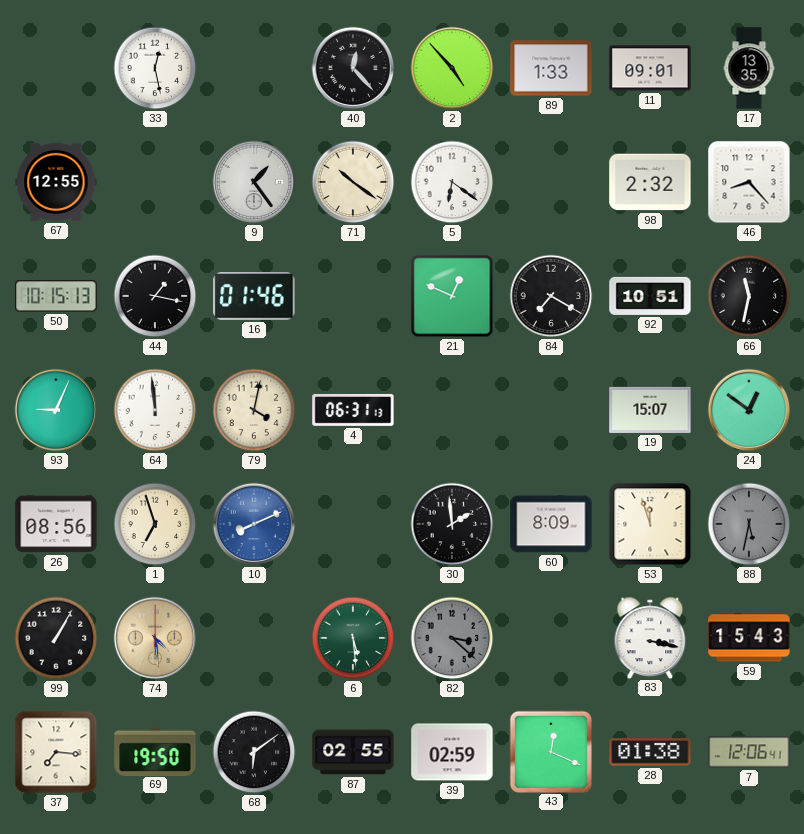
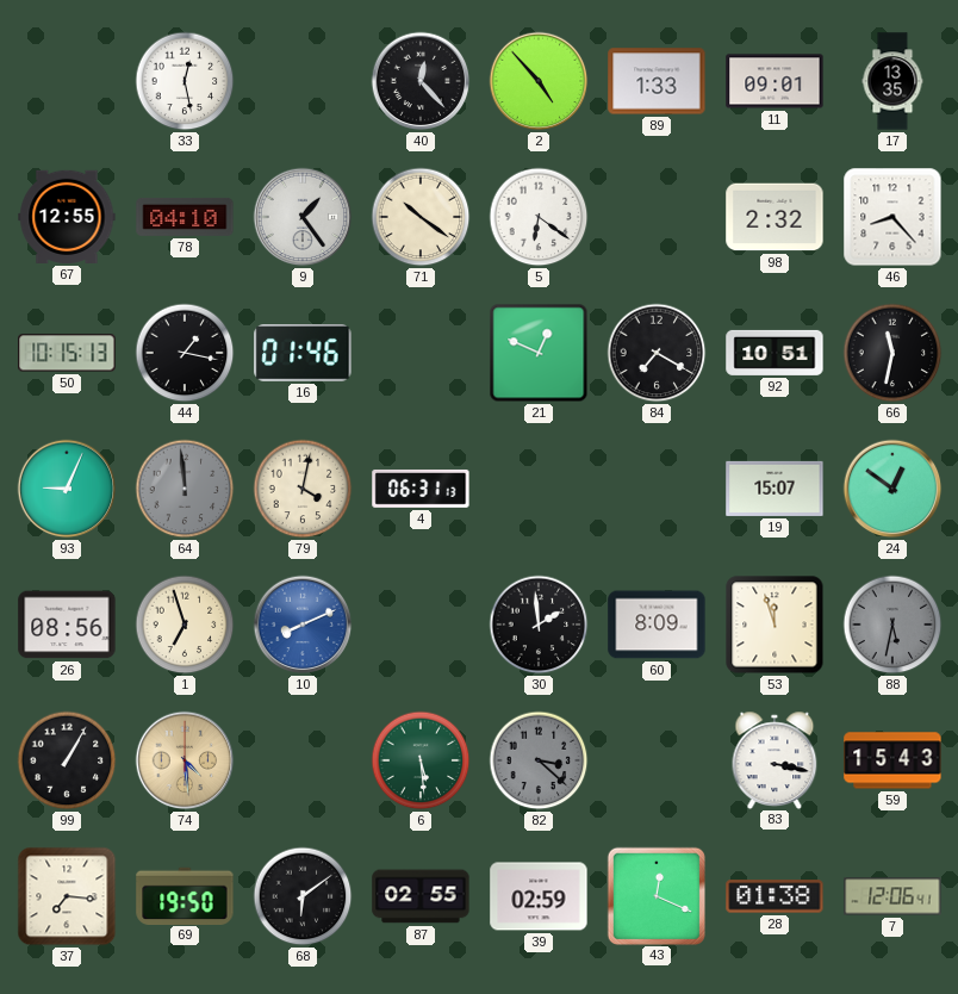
78: none -> 04:10
64 dial: white -> grey
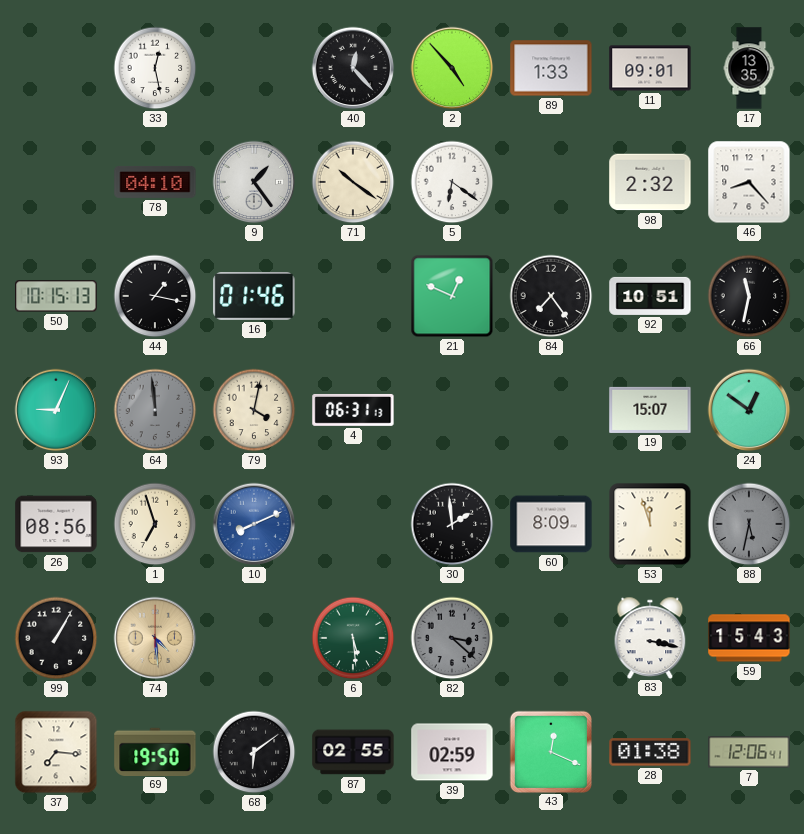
67: 12:55 -> none
84: 7:20 -> 7:24
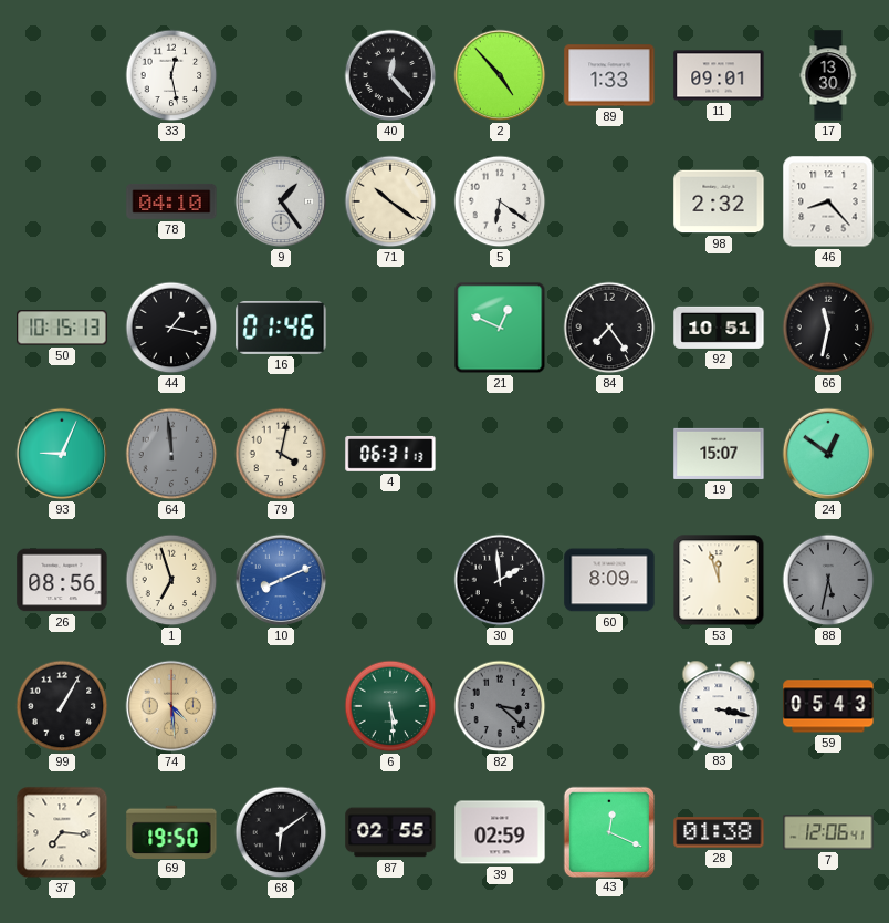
17: 13:35 -> 13:30
59: 15:43 -> 05:43
